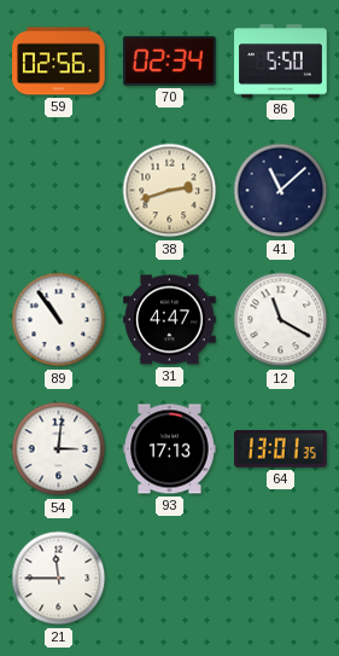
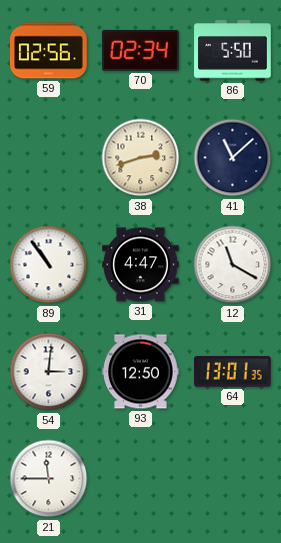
93: 17:13 -> 12:50
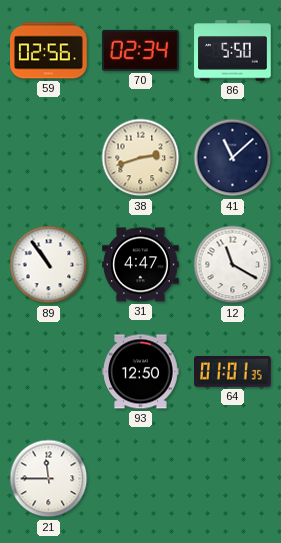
54: 3:01 -> none
64: 13:01 -> 01:01
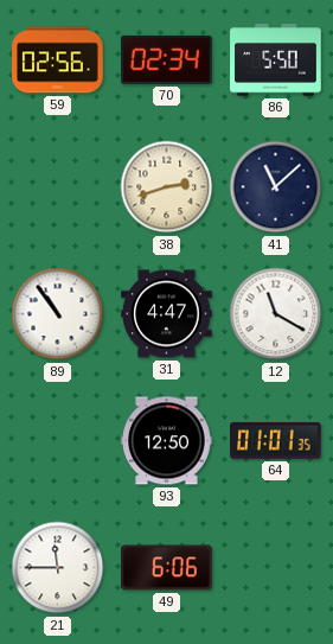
49: none -> 6:06
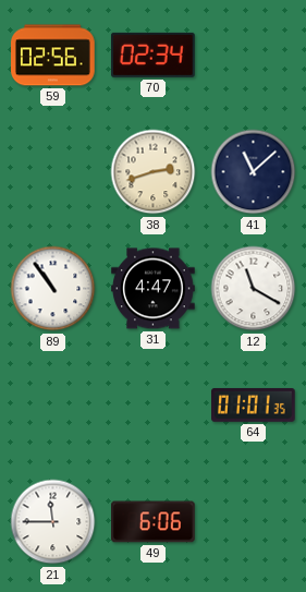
86: 5:50 -> none
93: 12:50 -> none
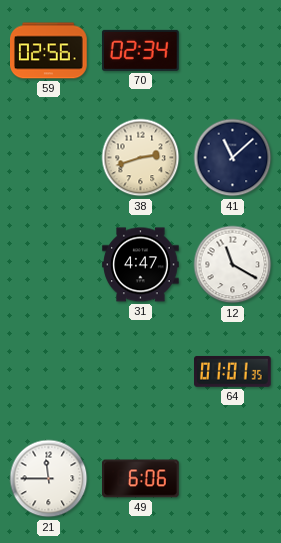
89: 10:54 -> none
